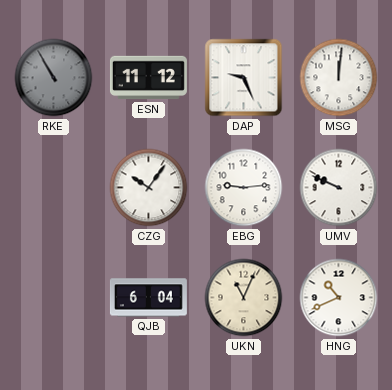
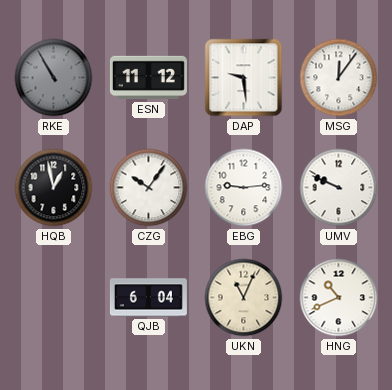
DAP: 9:26 -> 9:29
MSG: 12:01 -> 12:06
HQB: none -> 12:58
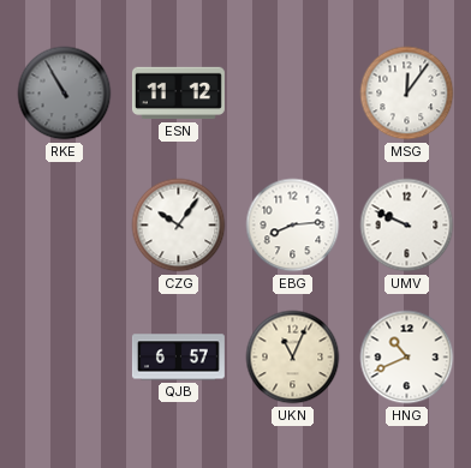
DAP: 9:29 -> none
HQB: 12:58 -> none
EBG: 9:14 -> 8:14
QJB: 6:04 -> 6:57
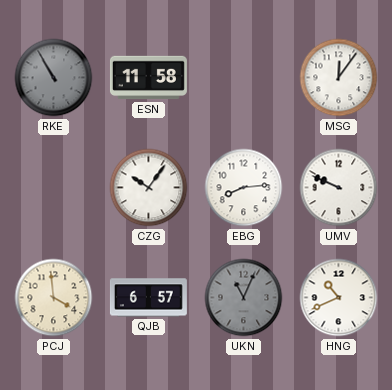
ESN: 11:12 -> 11:58
PCJ: none -> 3:59
UKN dial: cream -> grey
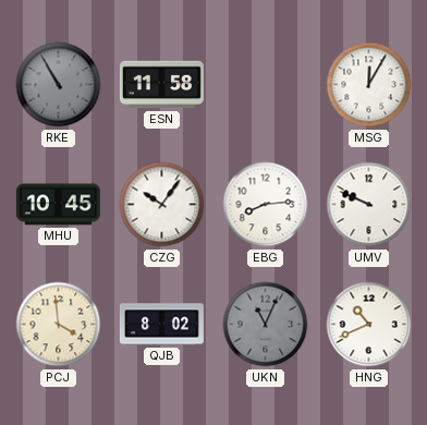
MSG: 12:06 -> 12:05
MHU: none -> 10:45
QJB: 6:57 -> 8:02
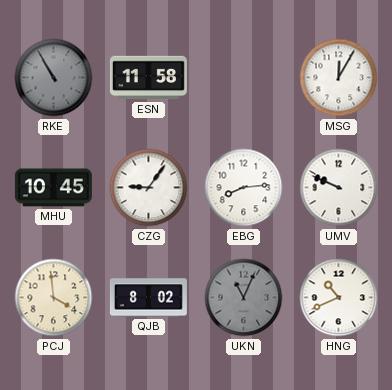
CZG: 10:06 -> 9:06
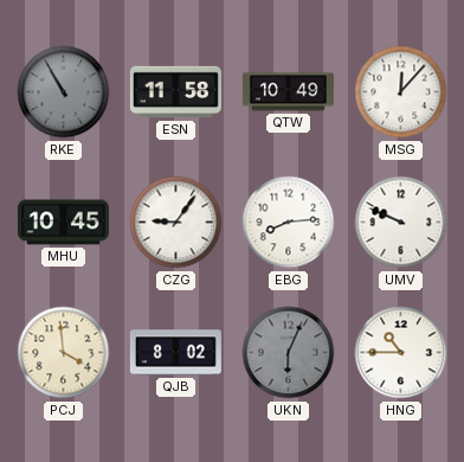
QTW: none -> 10:49
MSG: 12:05 -> 12:07
UKN: 11:04 -> 6:04
HNG: 10:41 -> 10:45
